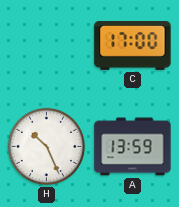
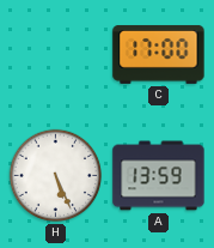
H: 10:26 -> 5:26
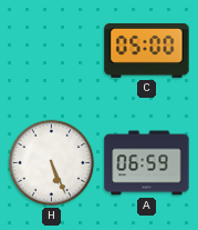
C: 17:00 -> 05:00
A: 13:59 -> 06:59
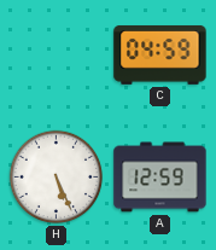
C: 05:00 -> 04:59
A: 06:59 -> 12:59
